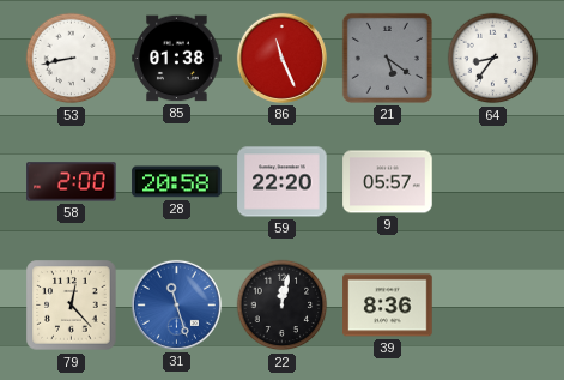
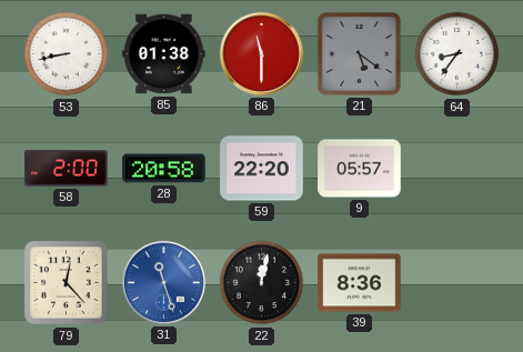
86: 11:26 -> 11:30
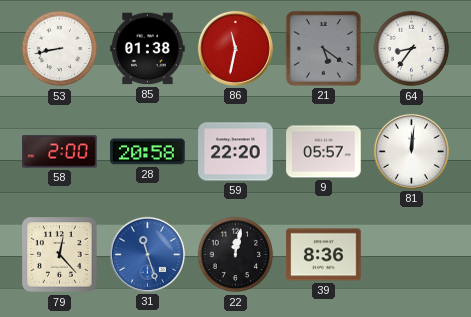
86: 11:30 -> 11:32
81: none -> 12:01
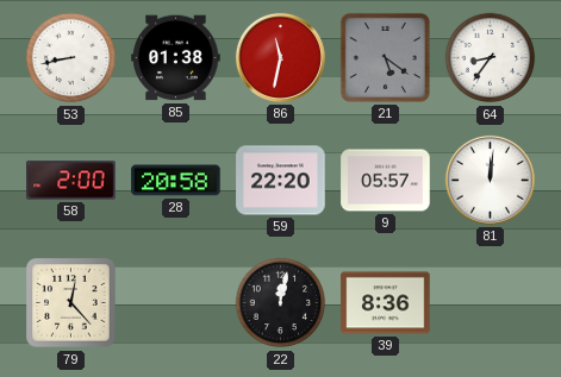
31: 11:27 -> none
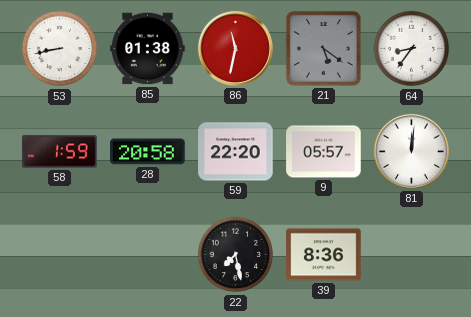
58: 2:00 -> 1:59
79: 12:23 -> none
22: 12:02 -> 7:28
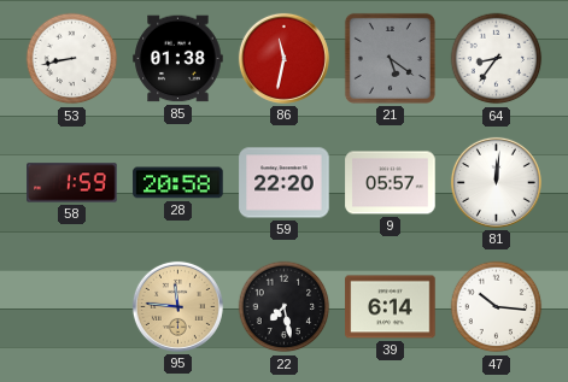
95: none -> 11:46
39: 8:36 -> 6:14
47: none -> 10:16
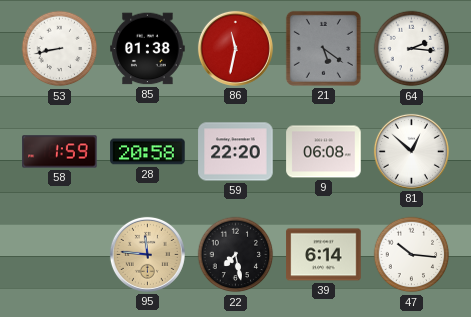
64: 8:36 -> 2:16
9: 05:57 -> 06:08
81: 12:01 -> 12:52
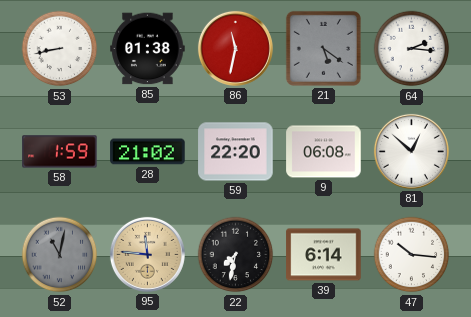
28: 20:58 -> 21:02
52: none -> 11:02
22: 7:28 -> 7:32
